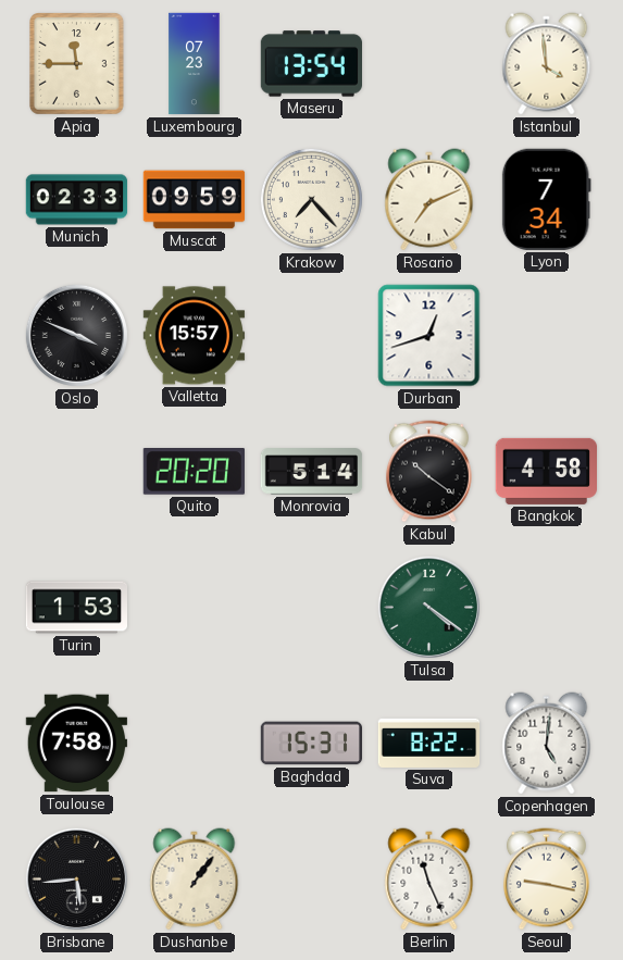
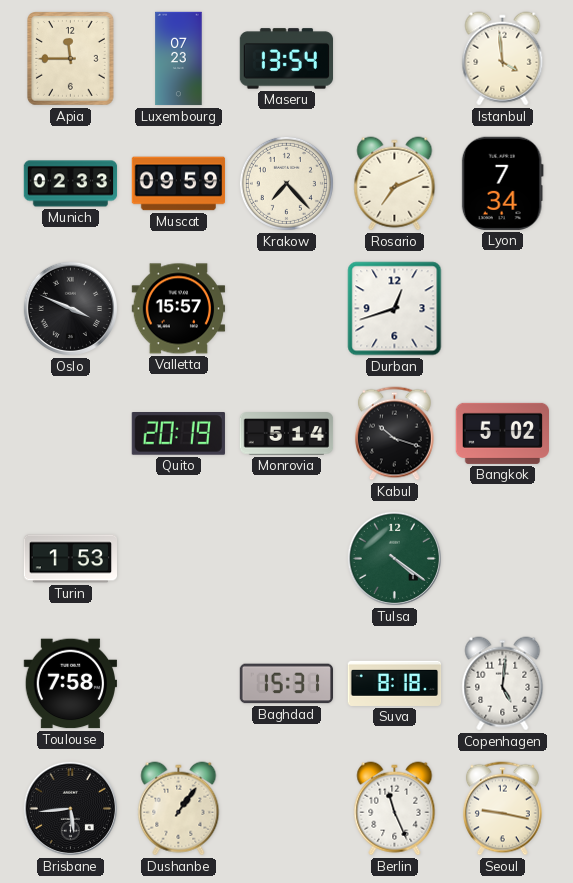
Quito: 20:20 -> 20:19
Kabul: 10:21 -> 10:18
Bangkok: 4:58 -> 5:02
Suva: 8:22 -> 8:18
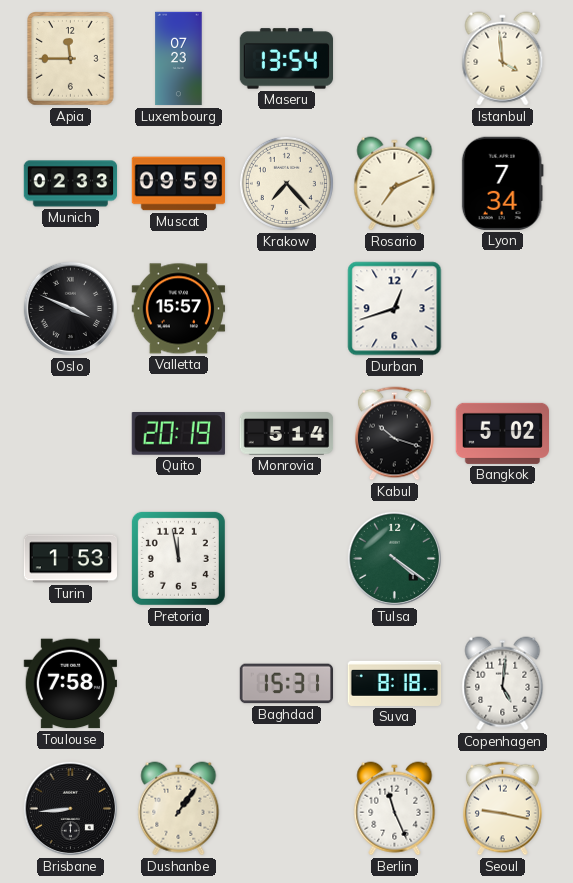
Pretoria: none -> 11:58
Brisbane: 5:44 -> 8:44
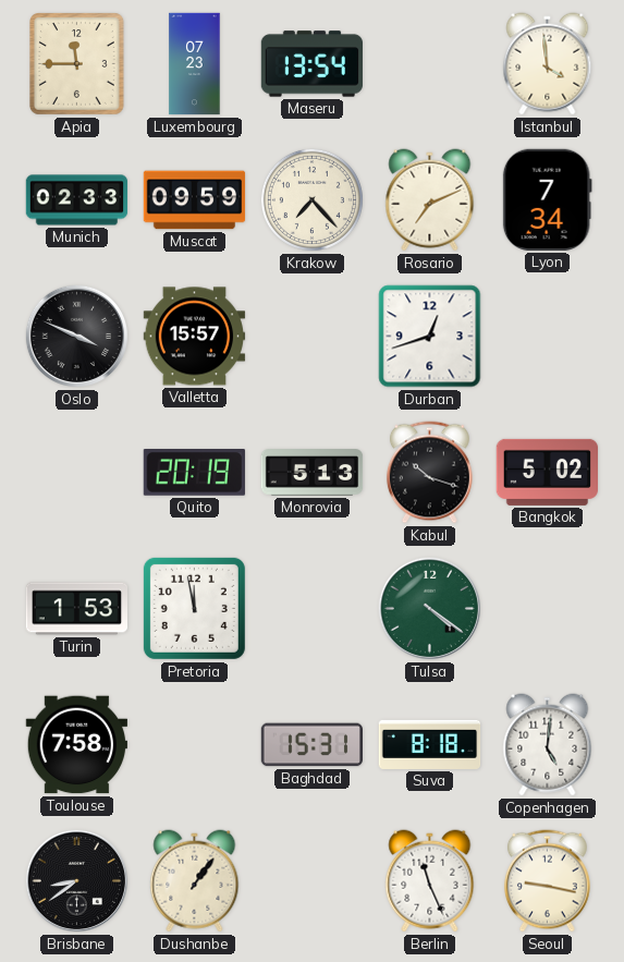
Monrovia: 5:14 -> 5:13
Brisbane: 8:44 -> 8:39
